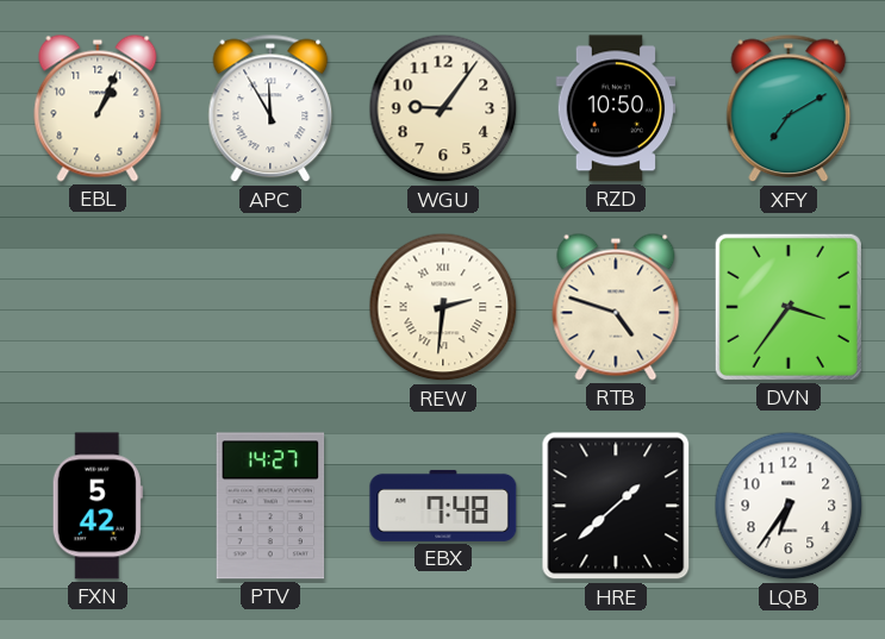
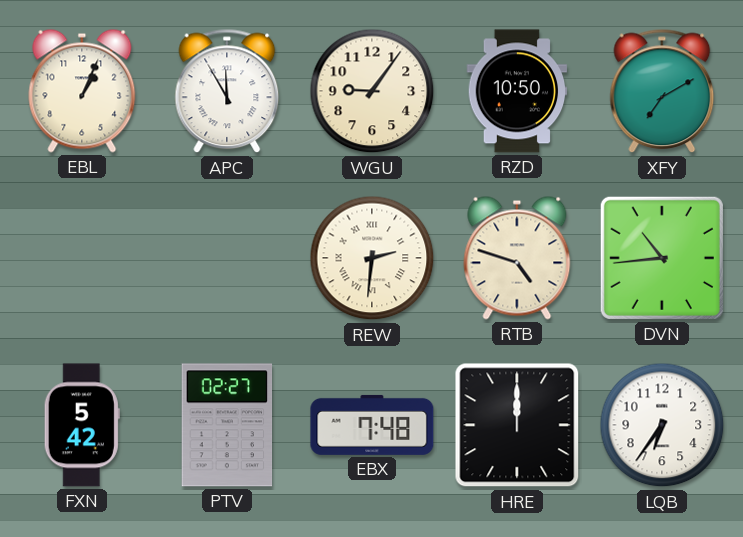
DVN: 3:36 -> 10:44
PTV: 14:27 -> 02:27
HRE: 1:38 -> 12:00
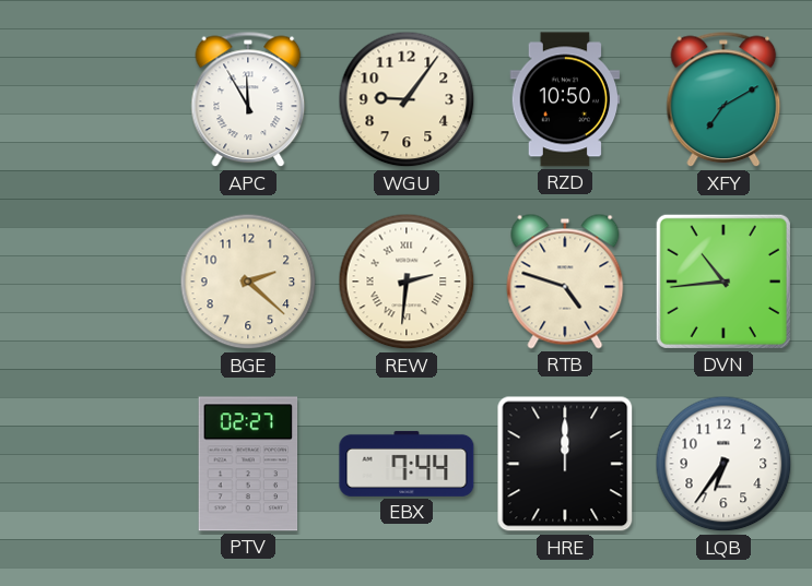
EBL: 1:04 -> none
BGE: none -> 2:22
FXN: 5:42 -> none
EBX: 7:48 -> 7:44
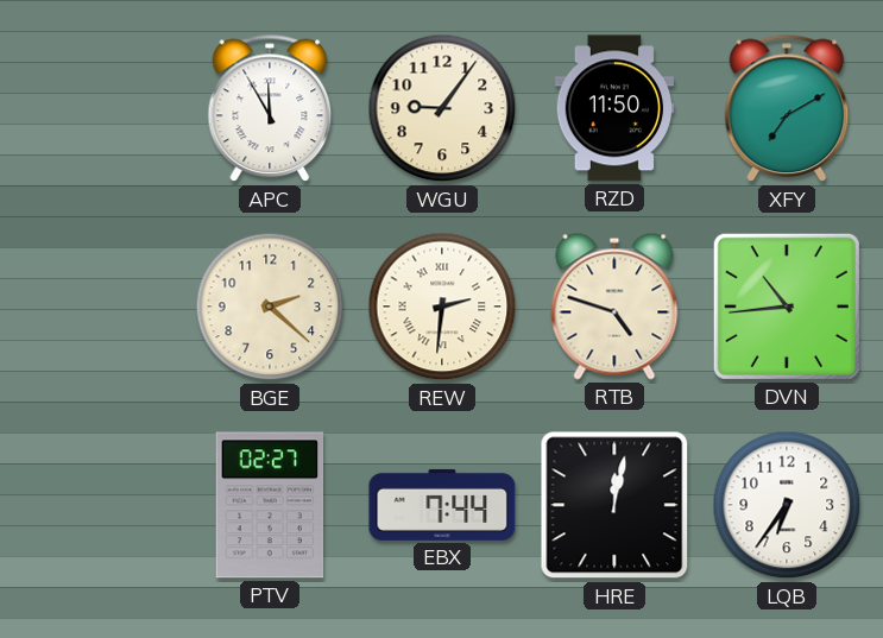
RZD: 10:50 -> 11:50
HRE: 12:00 -> 12:02
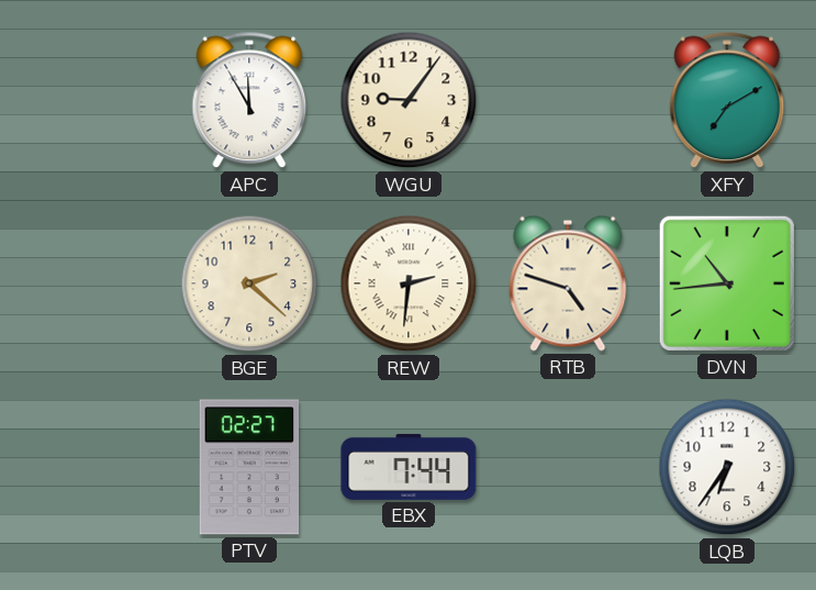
RZD: 11:50 -> none
HRE: 12:02 -> none
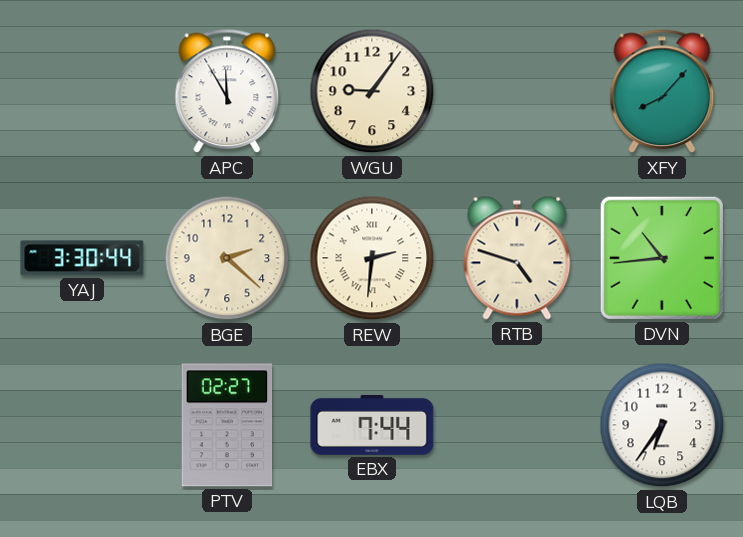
XFY: 7:10 -> 8:07
YAJ: none -> 3:30
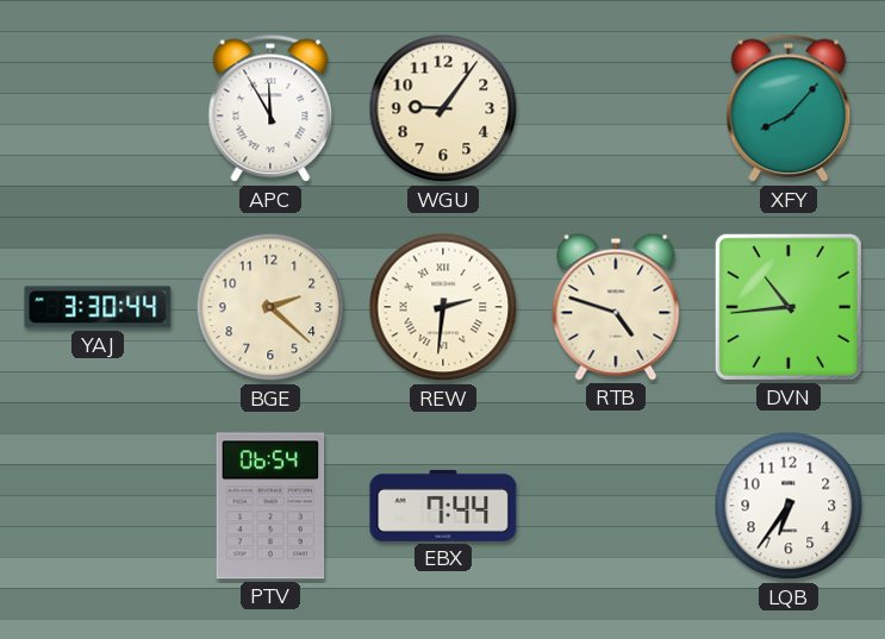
PTV: 02:27 -> 06:54
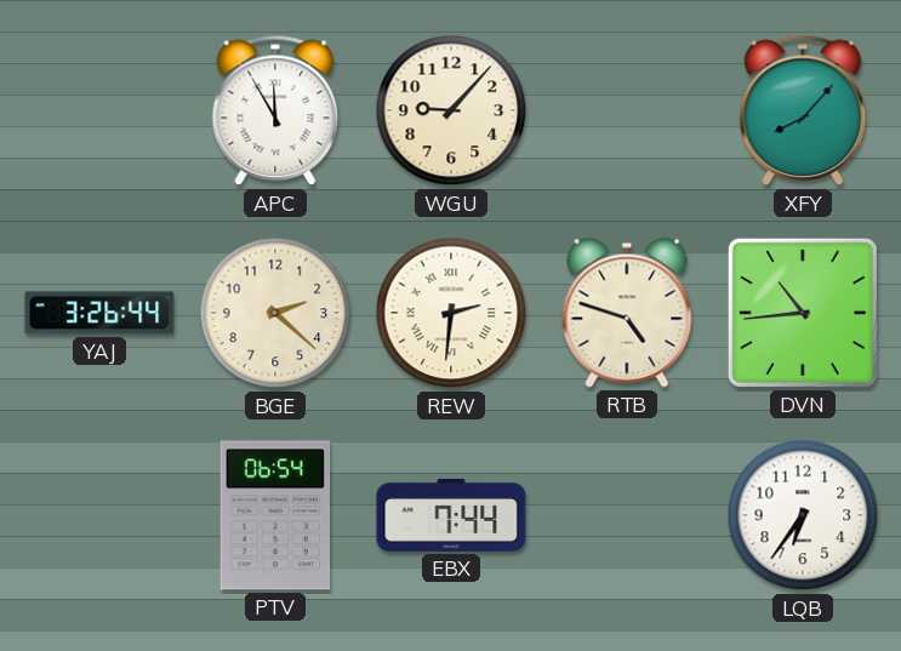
WGU: 9:06 -> 9:07
YAJ: 3:30 -> 3:26
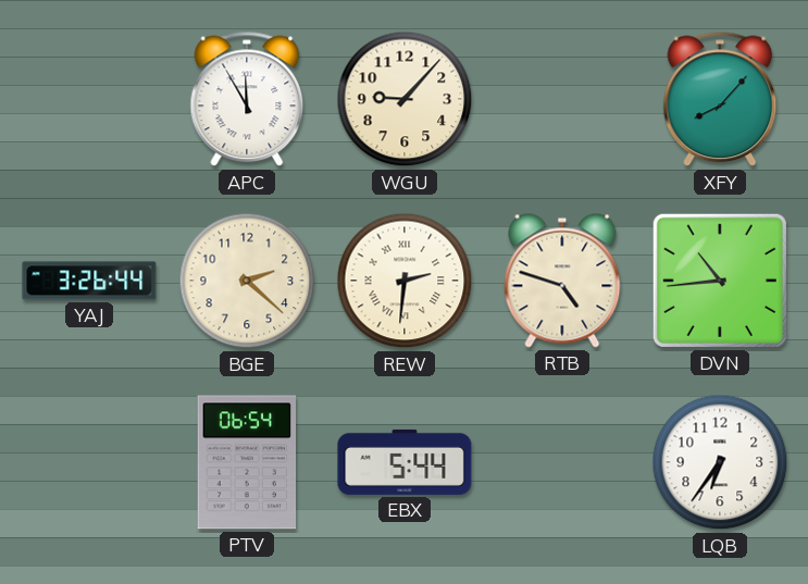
EBX: 7:44 -> 5:44
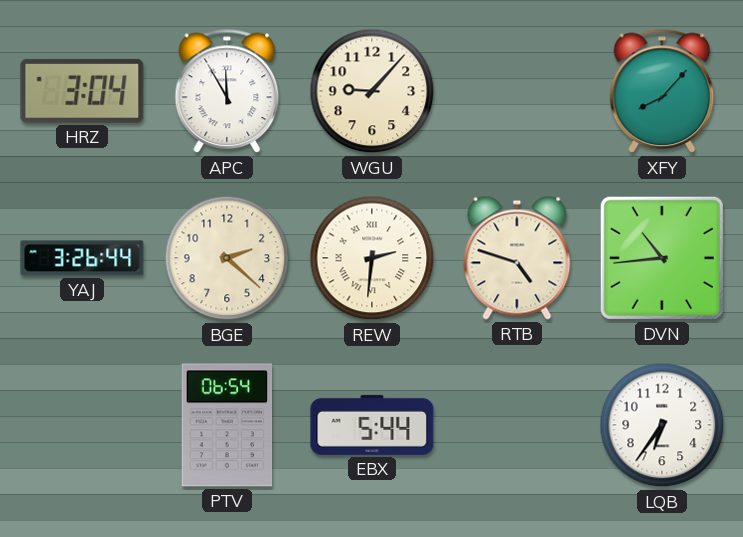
HRZ: none -> 3:04
